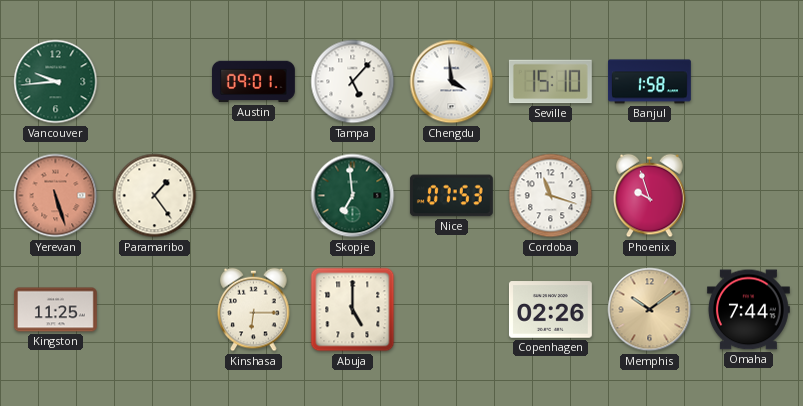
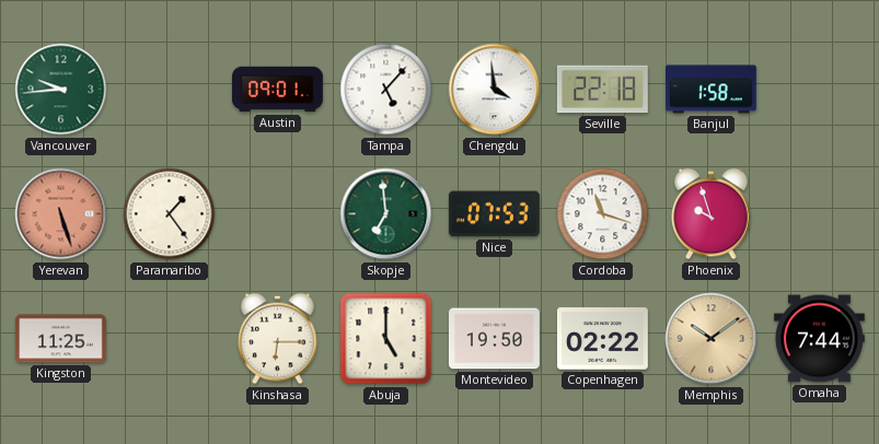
Seville: 15:10 -> 22:18
Montevideo: none -> 19:50
Copenhagen: 02:26 -> 02:22
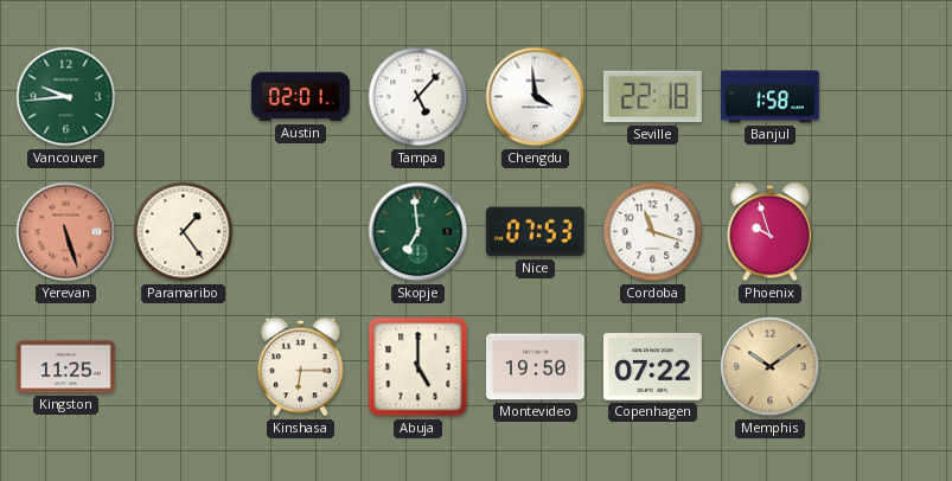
Austin: 09:01 -> 02:01
Copenhagen: 02:22 -> 07:22
Omaha: 7:44 -> none
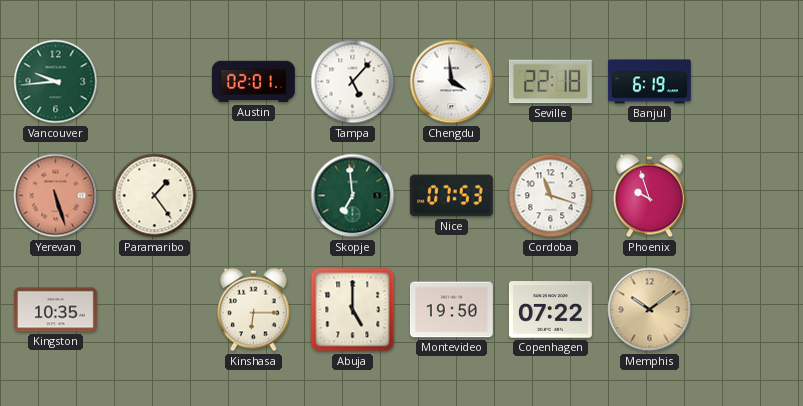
Banjul: 1:58 -> 6:19
Kingston: 11:25 -> 10:35
